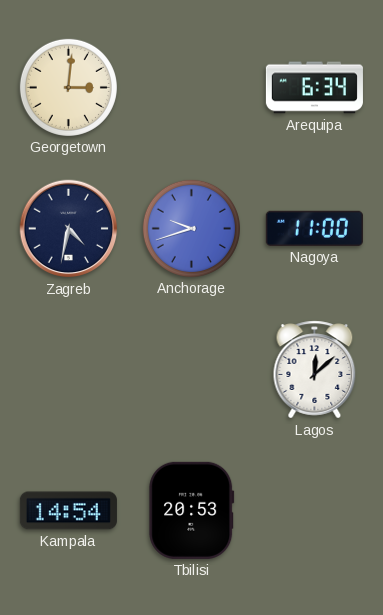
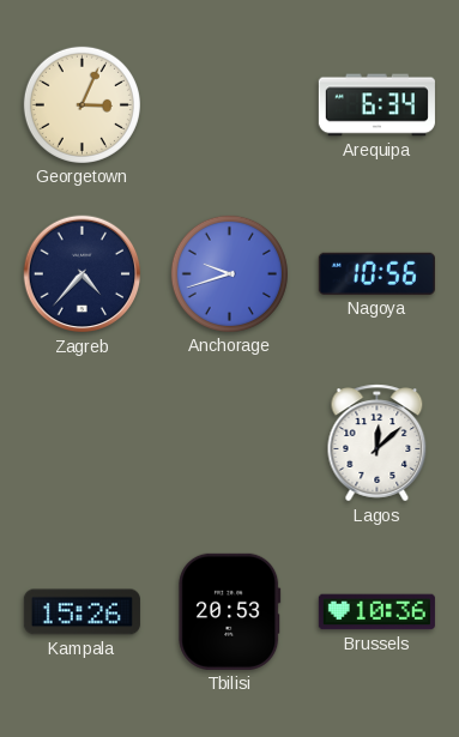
Georgetown: 3:01 -> 3:04
Zagreb: 4:32 -> 4:37
Nagoya: 11:00 -> 10:56
Kampala: 14:54 -> 15:26
Brussels: none -> 10:36
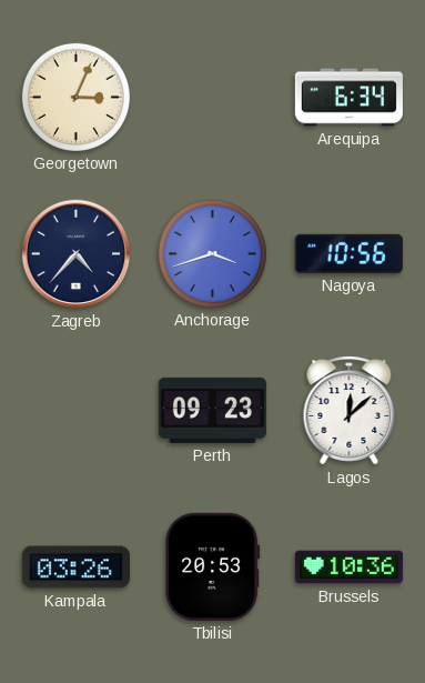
Anchorage: 9:42 -> 3:42
Perth: none -> 09:23
Kampala: 15:26 -> 03:26
